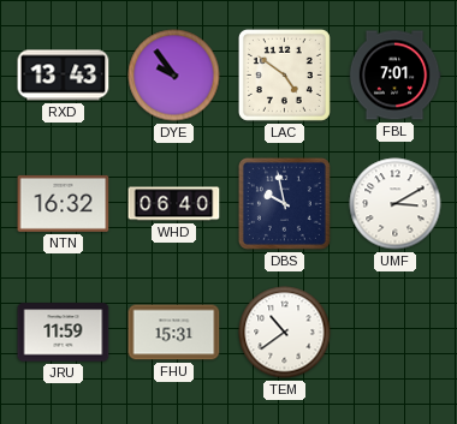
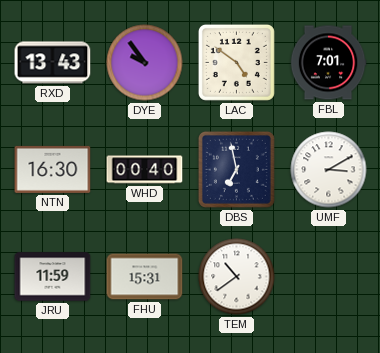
NTN: 16:32 -> 16:30
WHD: 06:40 -> 00:40
DBS: 9:58 -> 6:58
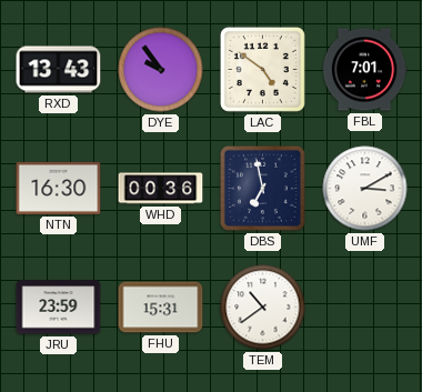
WHD: 00:40 -> 00:36
JRU: 11:59 -> 23:59
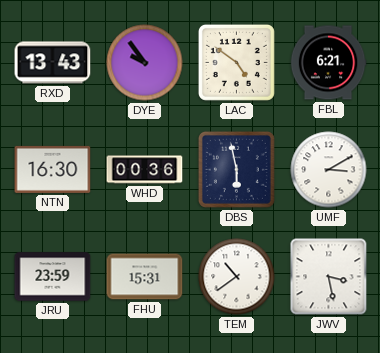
FBL: 7:01 -> 6:21
DBS: 6:58 -> 5:58
JWV: none -> 3:28
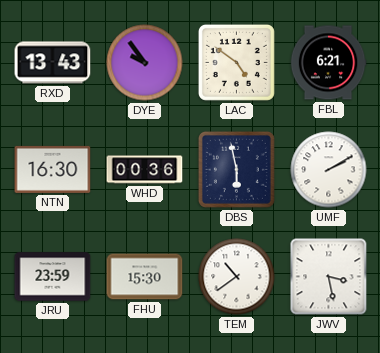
UMF: 3:10 -> 2:10
FHU: 15:31 -> 15:30
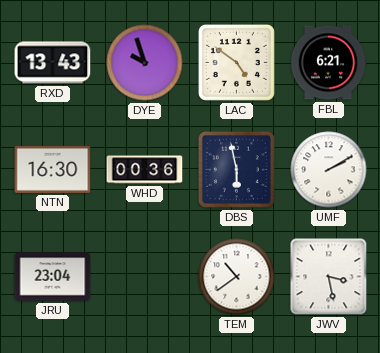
DYE: 9:54 -> 9:57
JRU: 23:59 -> 23:04
FHU: 15:30 -> none
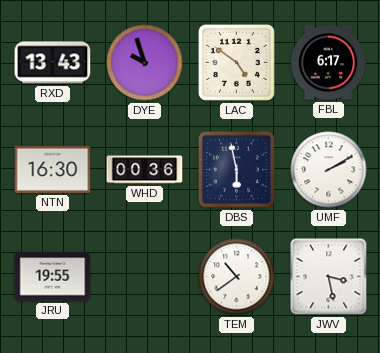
FBL: 6:21 -> 6:17
JRU: 23:04 -> 19:55
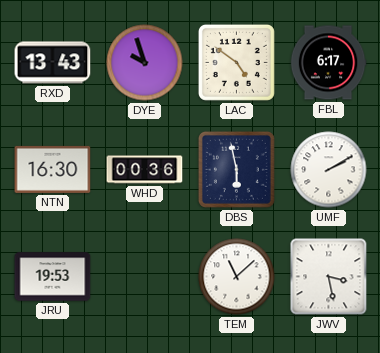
JRU: 19:55 -> 19:53
TEM: 10:39 -> 11:08
